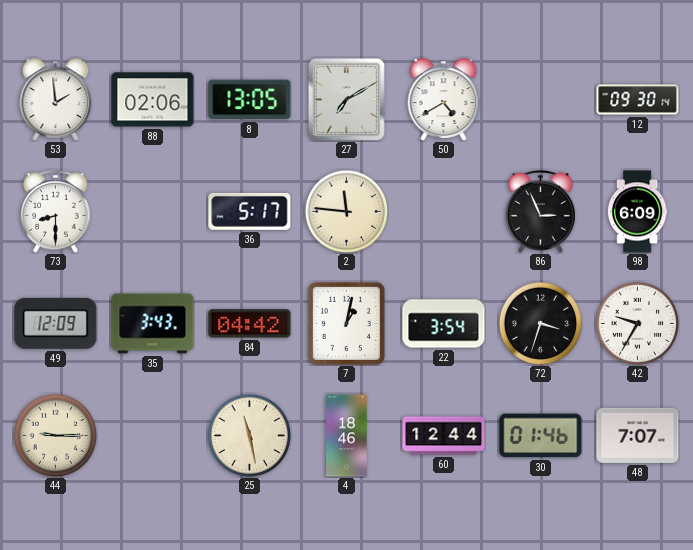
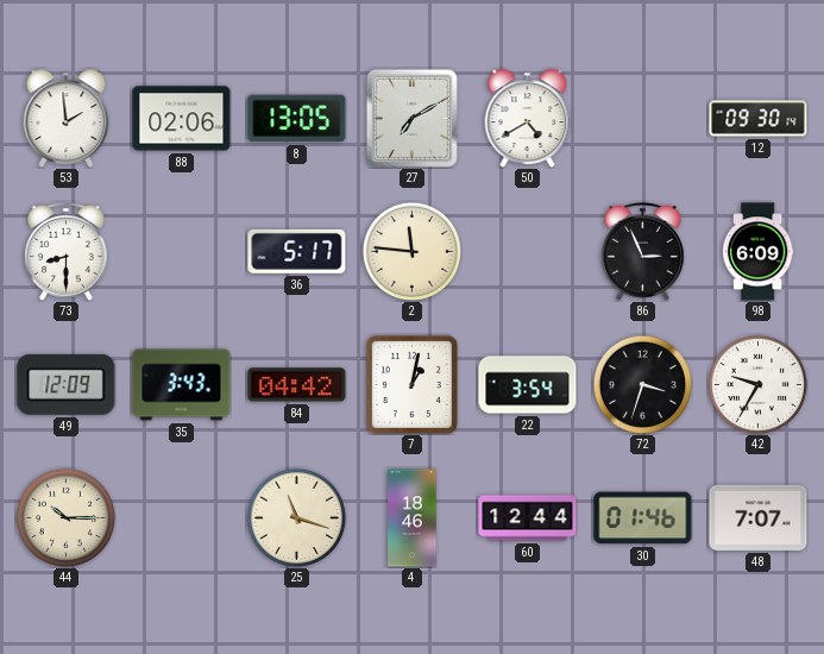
44: 9:15 -> 10:15
25: 11:28 -> 11:18
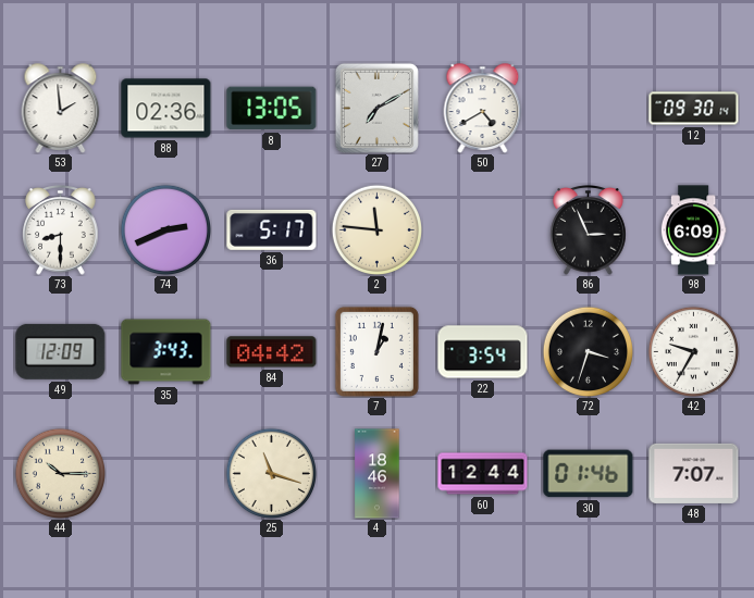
88: 02:06 -> 02:36
74: none -> 2:41
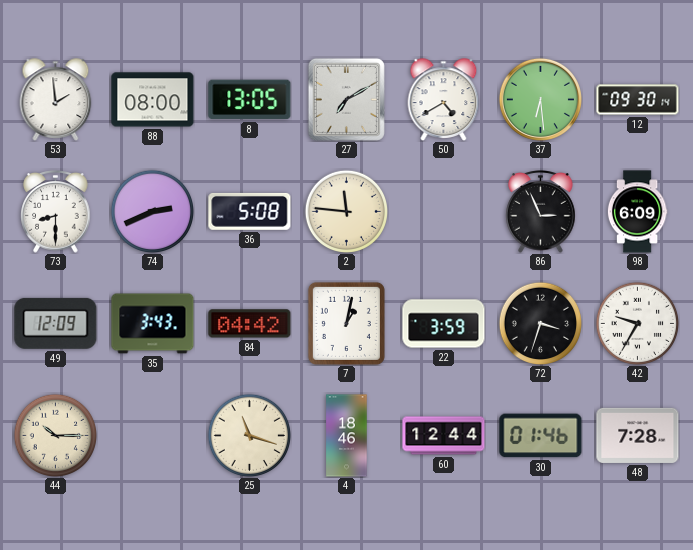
88: 02:36 -> 08:00
37: none -> 6:29
36: 5:17 -> 5:08
22: 3:54 -> 3:59
48: 7:07 -> 7:28
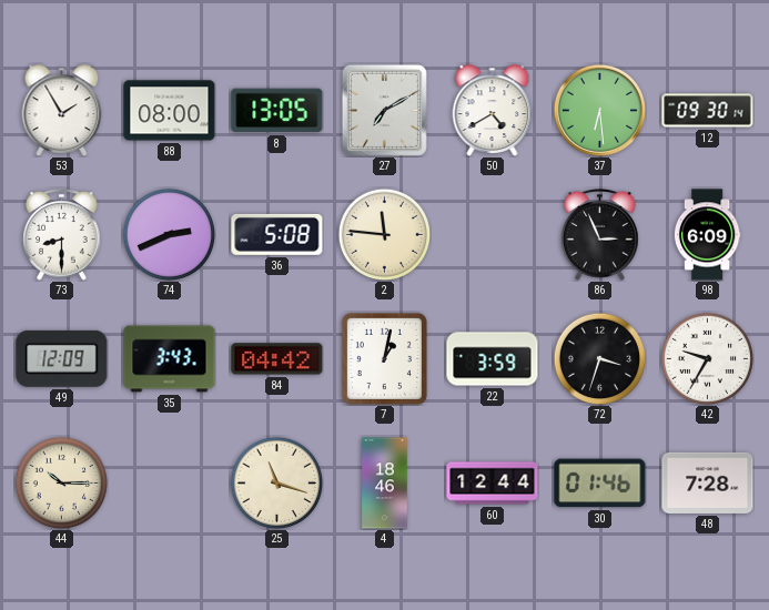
53: 1:59 -> 1:55
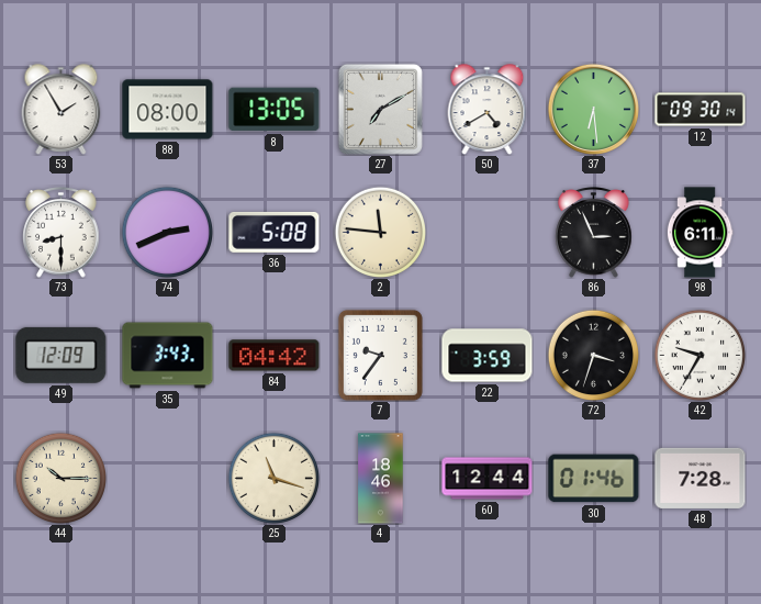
98: 6:09 -> 6:11
7: 1:02 -> 9:36
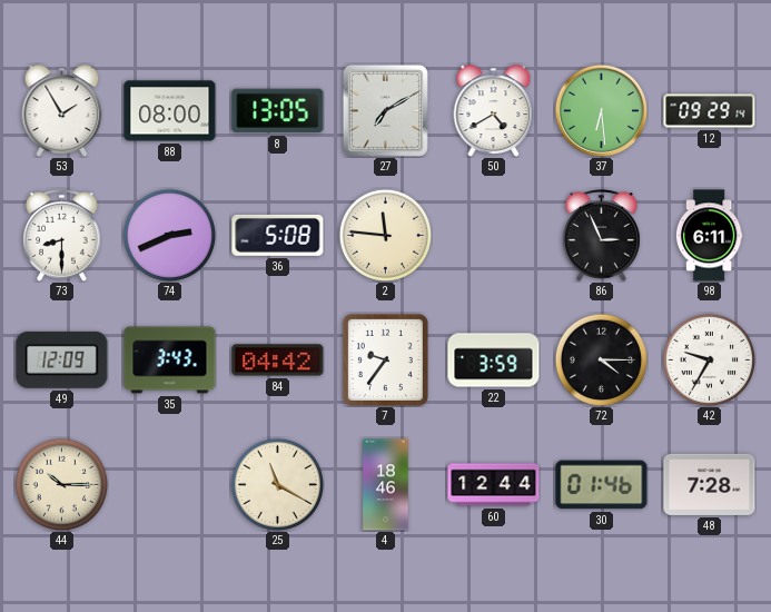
12: 09:30 -> 09:29
72: 3:33 -> 4:15
25: 11:18 -> 11:20
